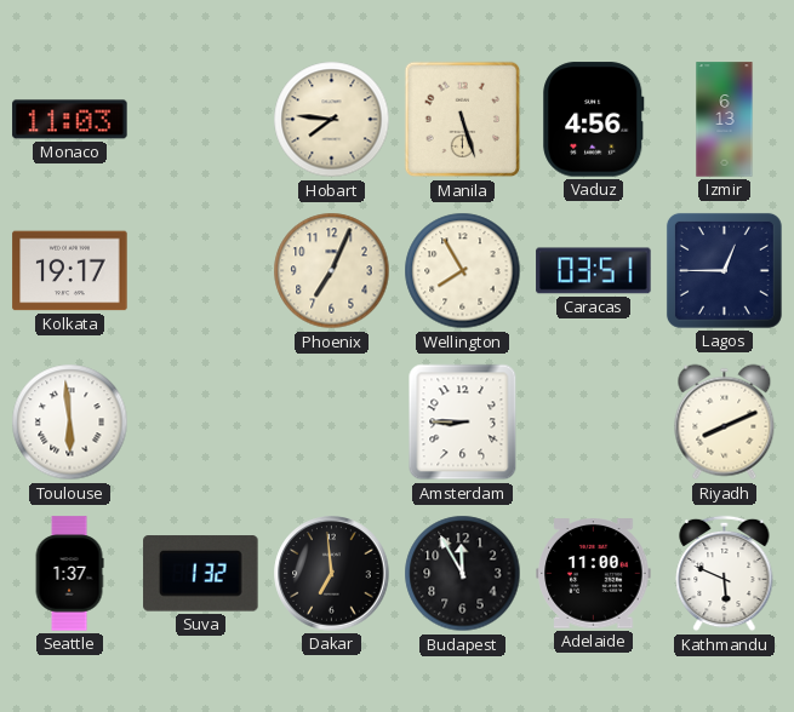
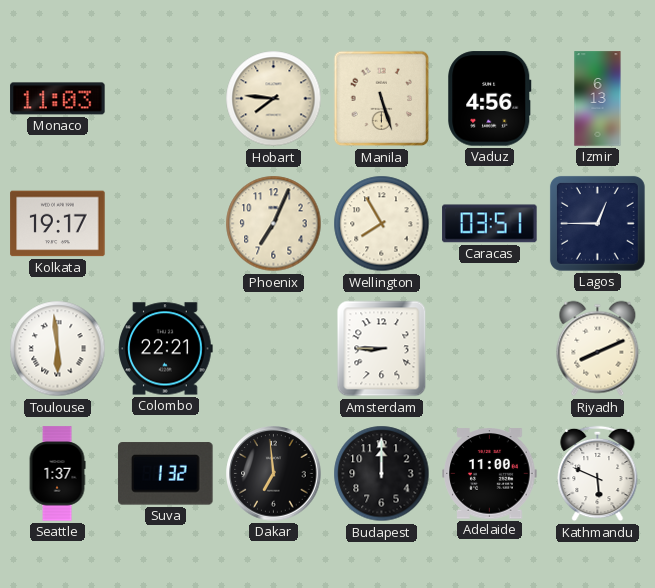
Colombo: none -> 22:21
Budapest: 11:55 -> 12:00
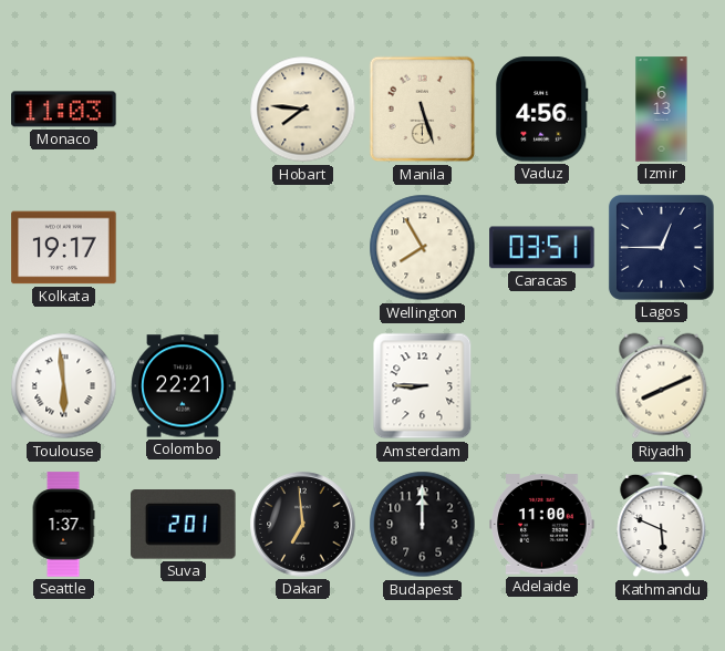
Phoenix: 7:04 -> none
Suva: 1:32 -> 2:01
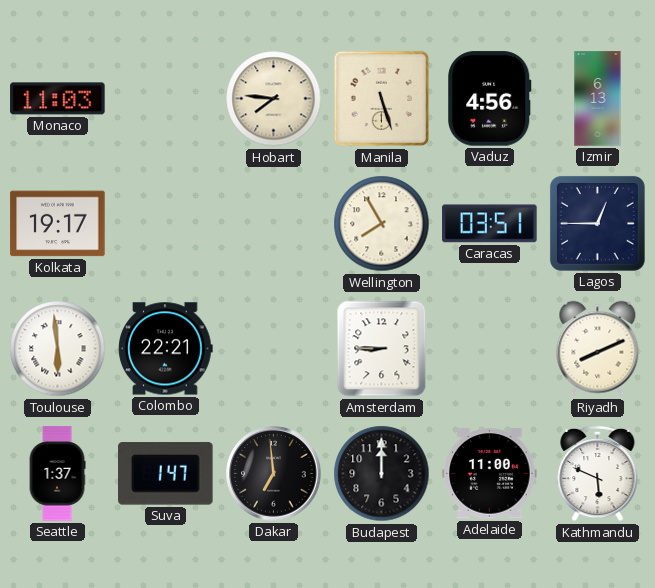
Suva: 2:01 -> 1:47
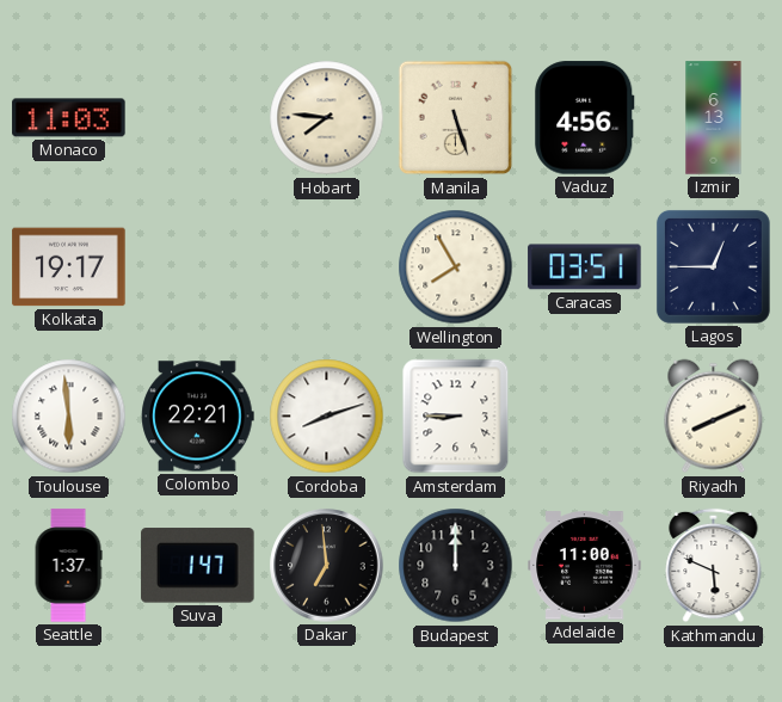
Cordoba: none -> 8:12
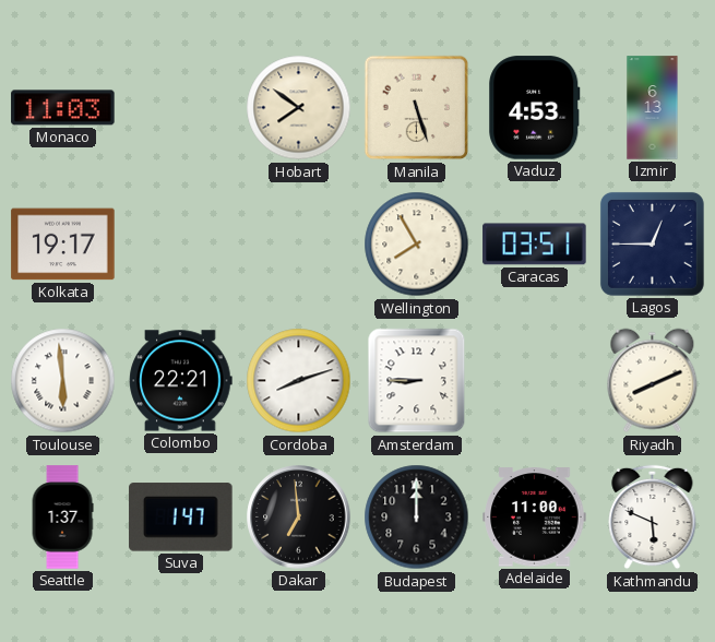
Hobart: 7:46 -> 7:51
Vaduz: 4:56 -> 4:53
